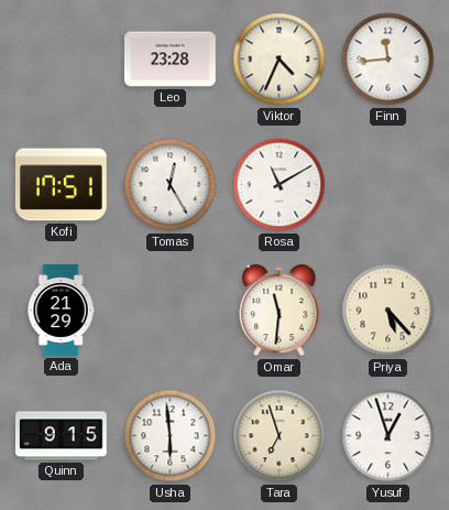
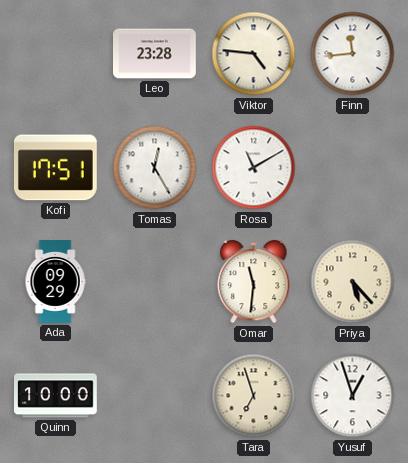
Viktor: 4:34 -> 4:46
Ada: 21:29 -> 09:29
Quinn: 9:15 -> 10:00
Usha: 5:59 -> none
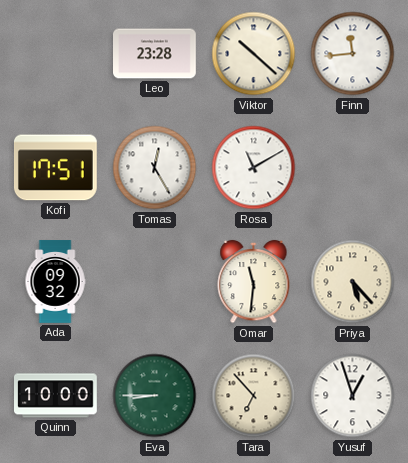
Viktor: 4:46 -> 10:22
Ada: 09:29 -> 09:32
Eva: none -> 8:45
Tara: 6:57 -> 6:53
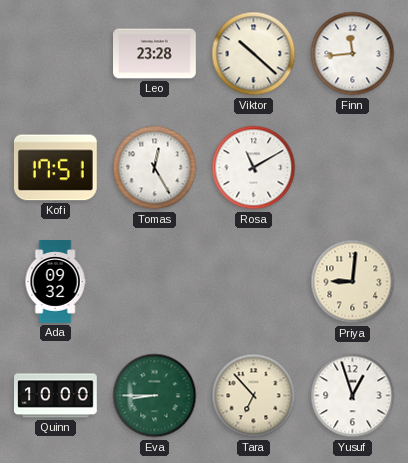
Omar: 11:31 -> none
Priya: 5:23 -> 9:01
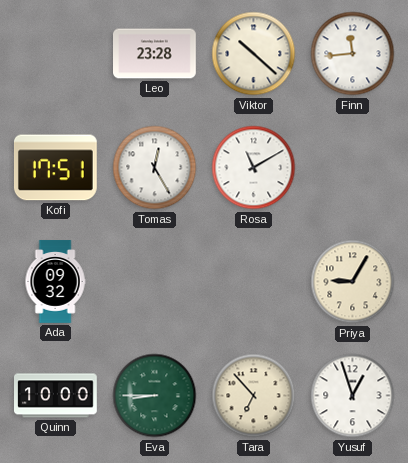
Priya: 9:01 -> 9:05
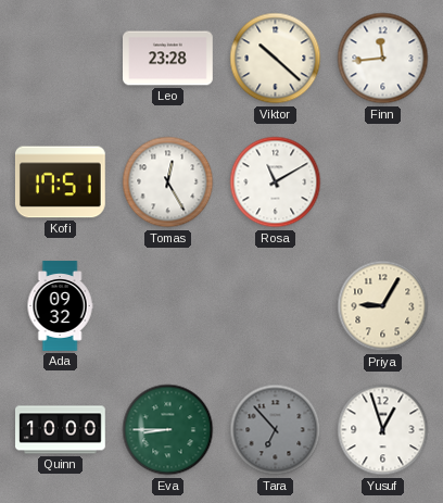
Tara dial: cream -> grey
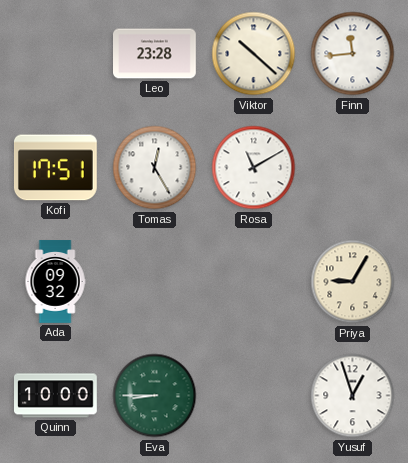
Tara: 6:53 -> none
